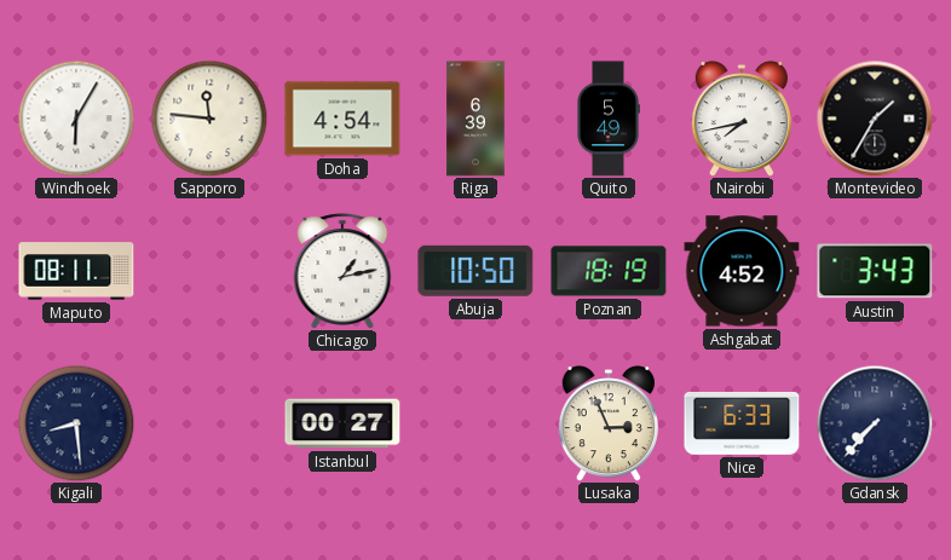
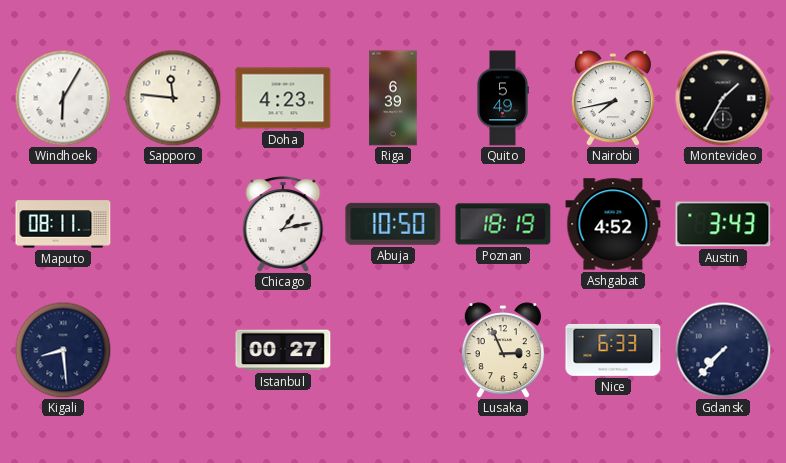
Doha: 4:54 -> 4:23
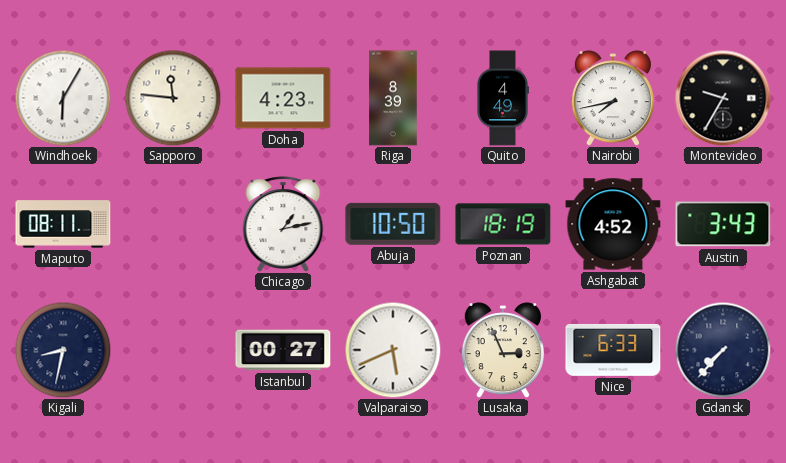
Riga: 6:39 -> 8:39
Quito: 5:49 -> 4:49
Montevideo: 1:35 -> 9:35
Kigali: 8:29 -> 8:32
Valparaiso: none -> 5:41
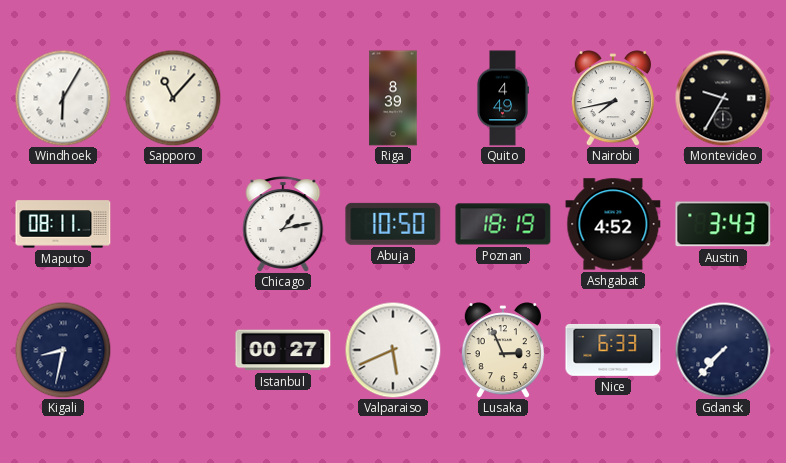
Sapporo: 11:46 -> 11:07
Doha: 4:23 -> none
